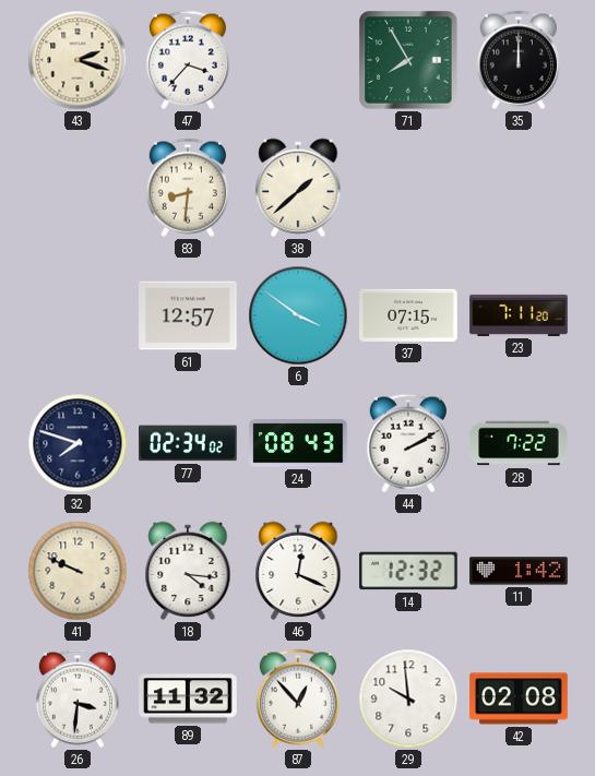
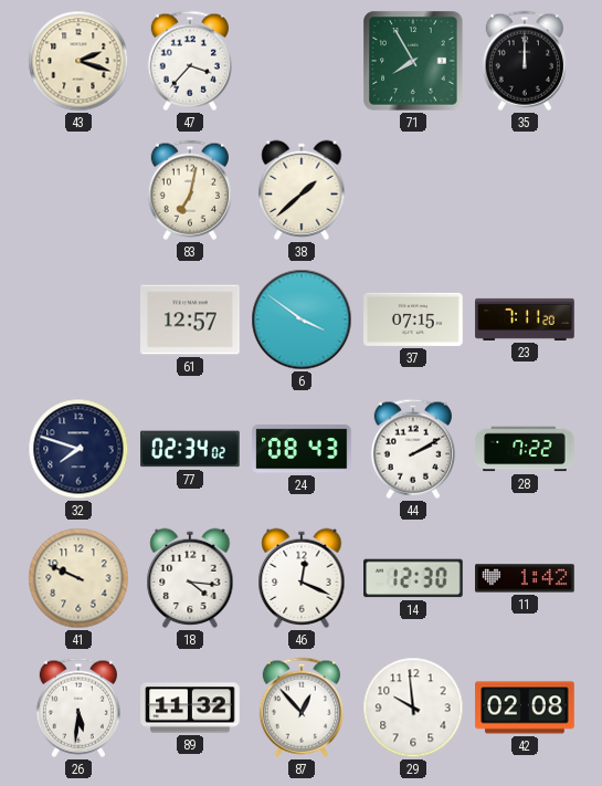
83: 8:31 -> 7:02
14: 12:32 -> 12:30
26: 3:31 -> 5:31
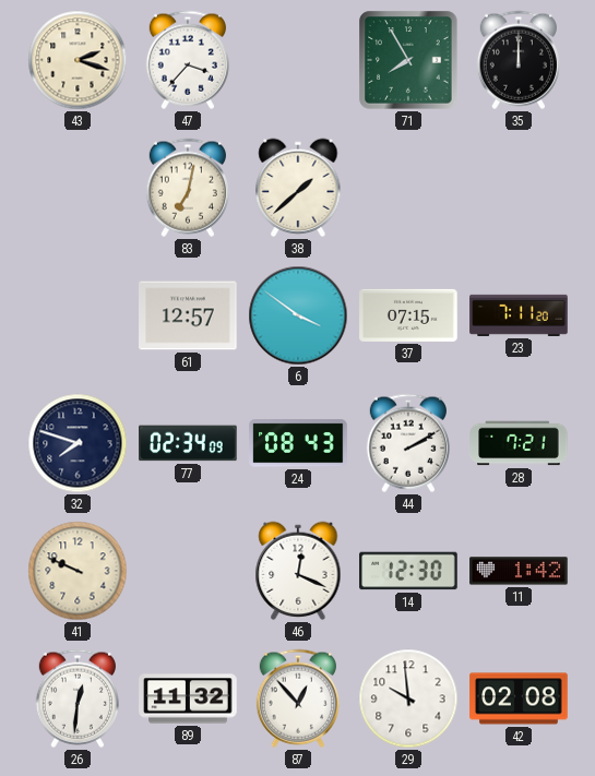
77: 02:34:02 -> 02:34:09
28: 7:22 -> 7:21
18: 4:16 -> none
26: 5:31 -> 12:31
